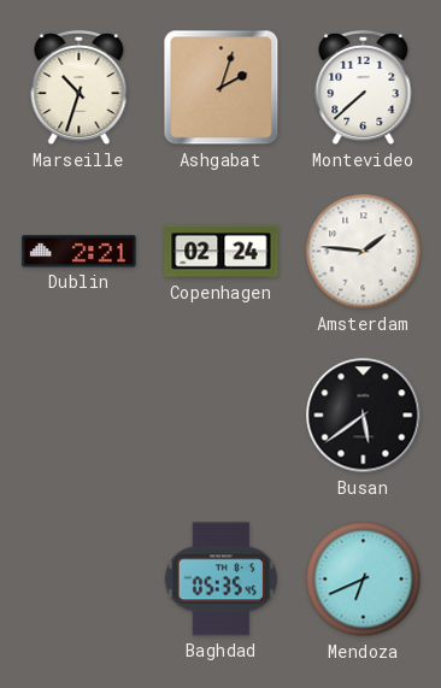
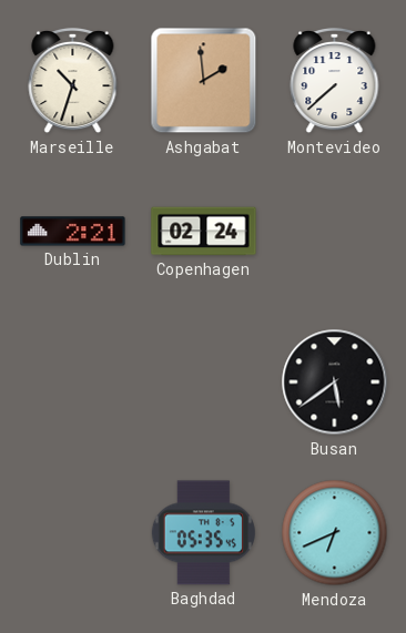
Ashgabat: 2:03 -> 1:59
Amsterdam: 1:46 -> none
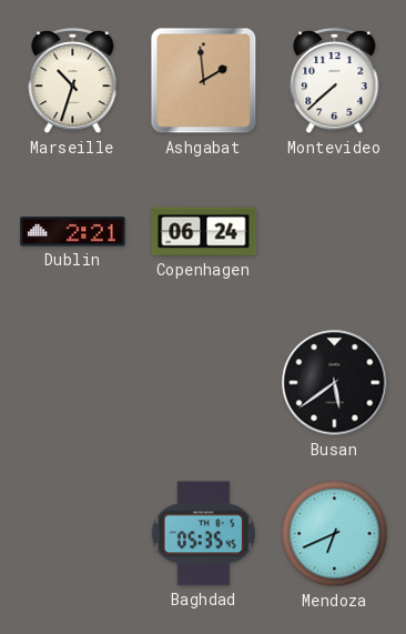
Copenhagen: 02:24 -> 06:24
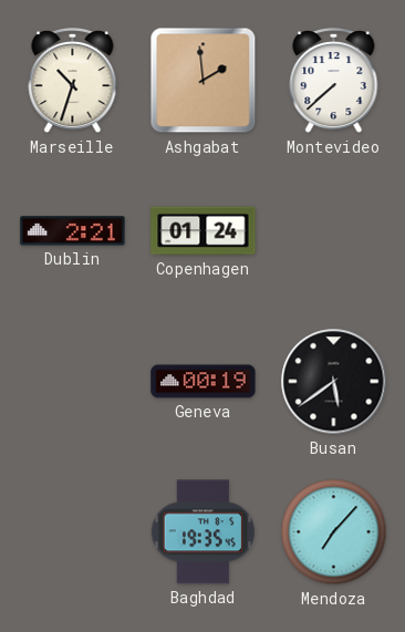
Copenhagen: 06:24 -> 01:24
Geneva: none -> 00:19
Baghdad: 05:35 -> 19:35
Mendoza: 6:41 -> 7:07
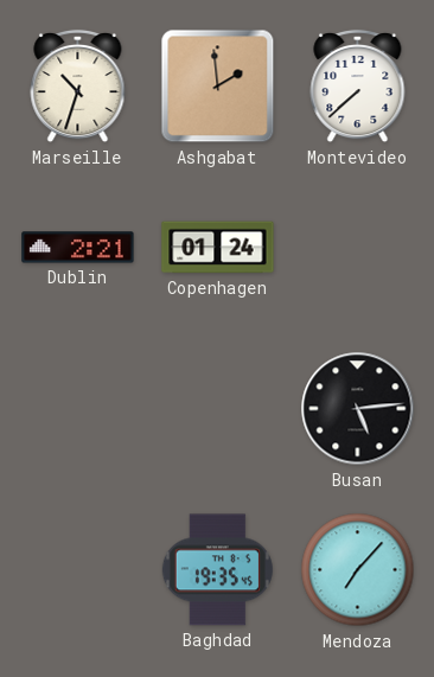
Geneva: 00:19 -> none
Busan: 5:39 -> 5:14
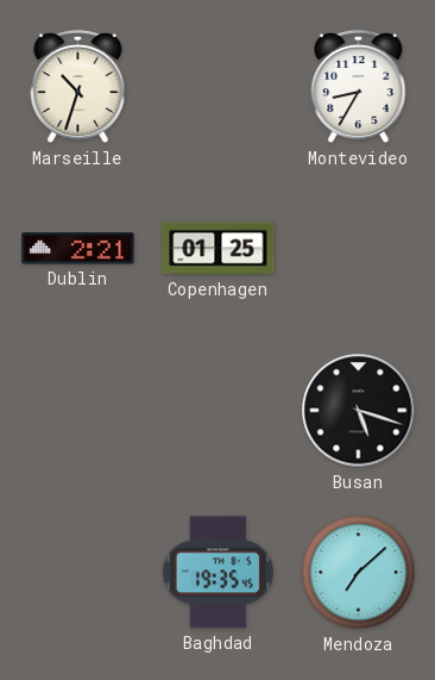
Ashgabat: 1:59 -> none
Montevideo: 7:38 -> 8:35
Copenhagen: 01:24 -> 01:25
Busan: 5:14 -> 5:18
Mendoza: 7:07 -> 7:08
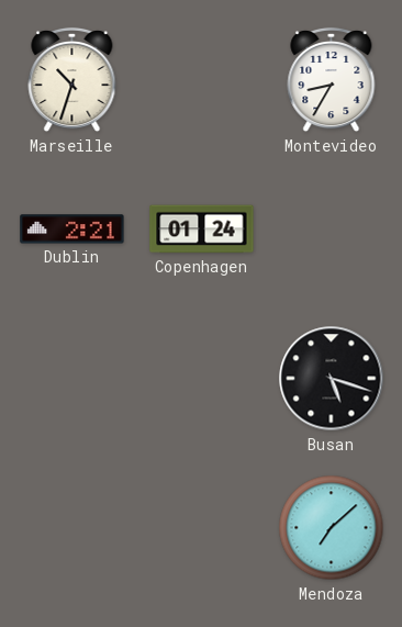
Copenhagen: 01:25 -> 01:24
Baghdad: 19:35 -> none
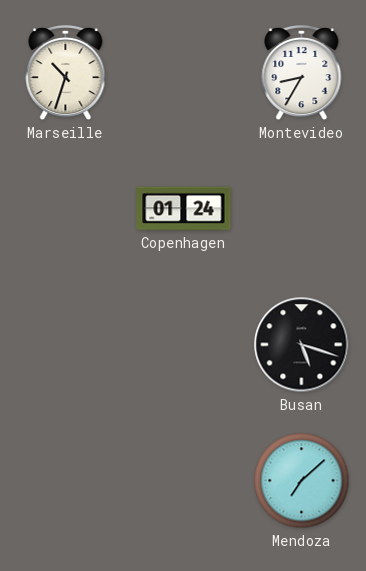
Dublin: 2:21 -> none
